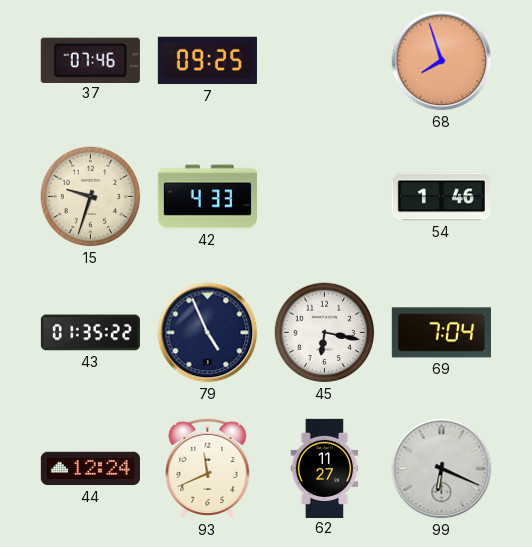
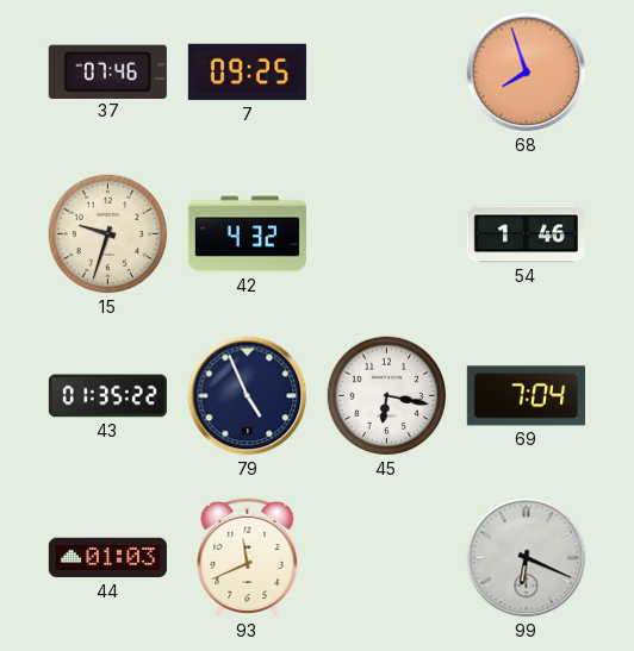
42: 4:33 -> 4:32
44: 12:24 -> 01:03
62: 11:27 -> none
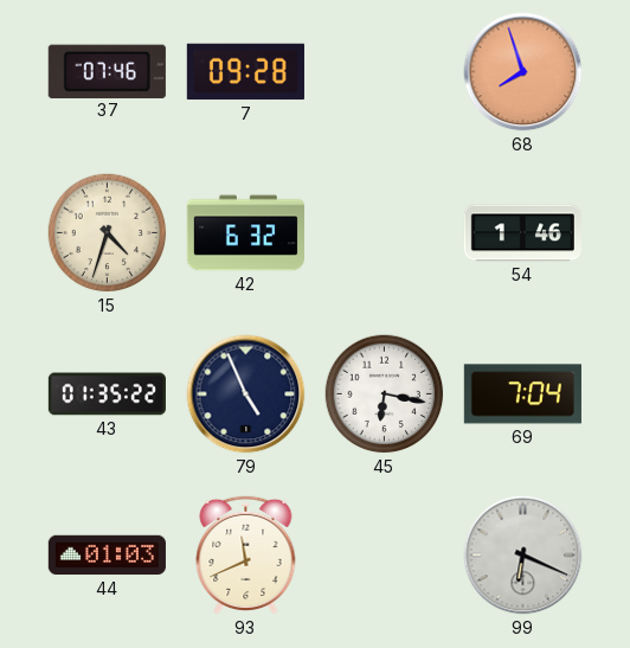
7: 09:25 -> 09:28
15: 9:33 -> 4:33
42: 4:32 -> 6:32
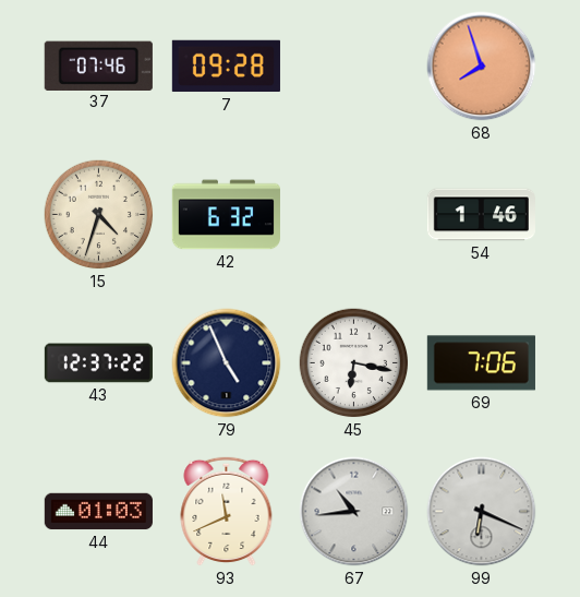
43: 01:35 -> 12:37
69: 7:04 -> 7:06
67: none -> 10:44
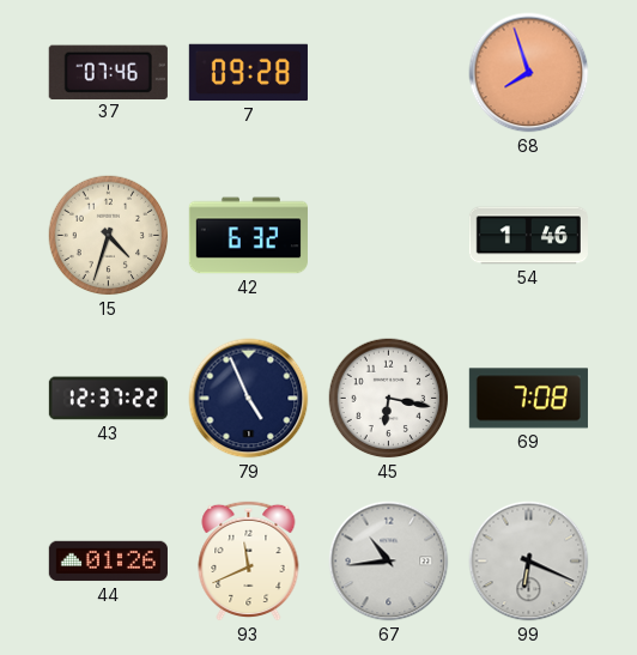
69: 7:06 -> 7:08
44: 01:03 -> 01:26
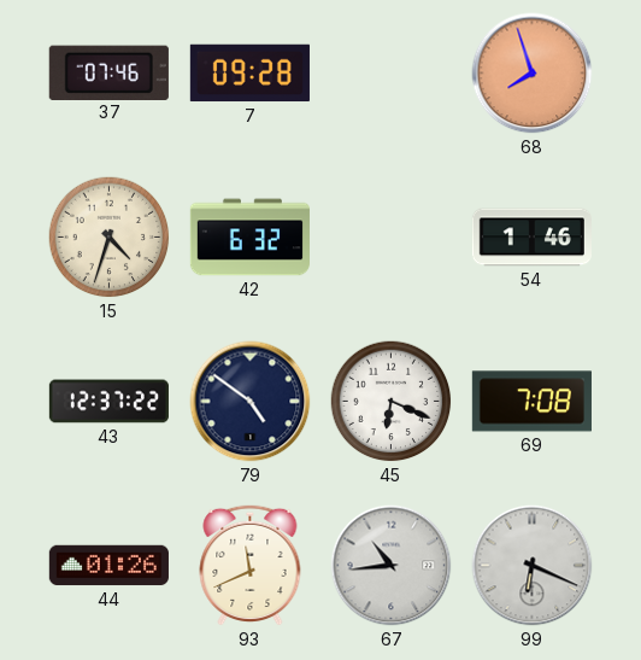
79: 4:56 -> 4:51
45: 6:17 -> 6:19
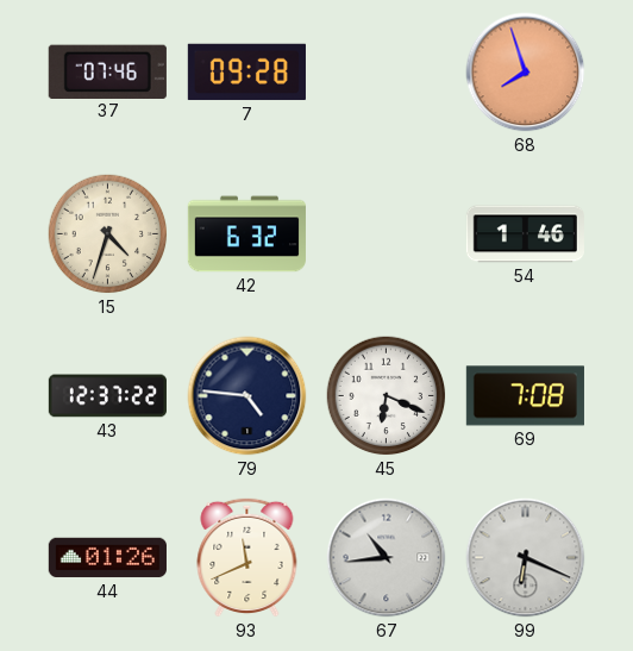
79: 4:51 -> 4:46
